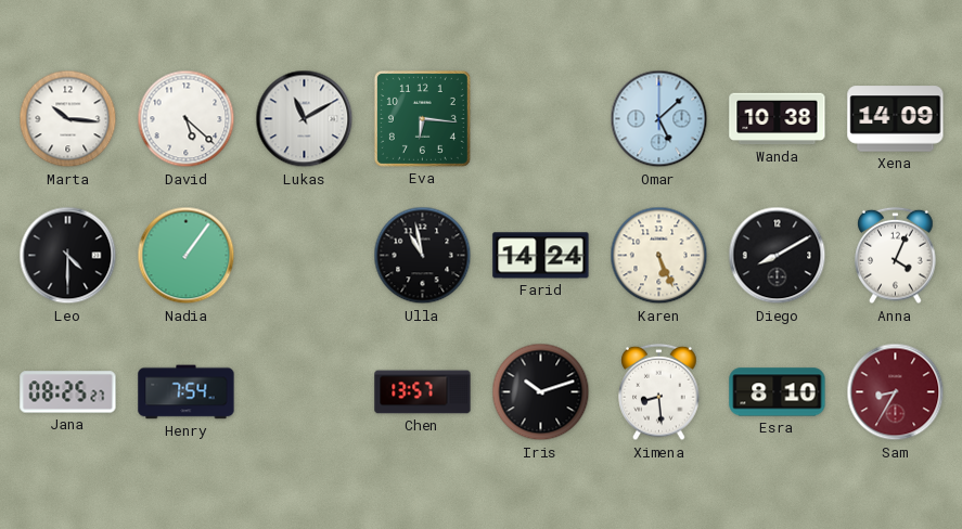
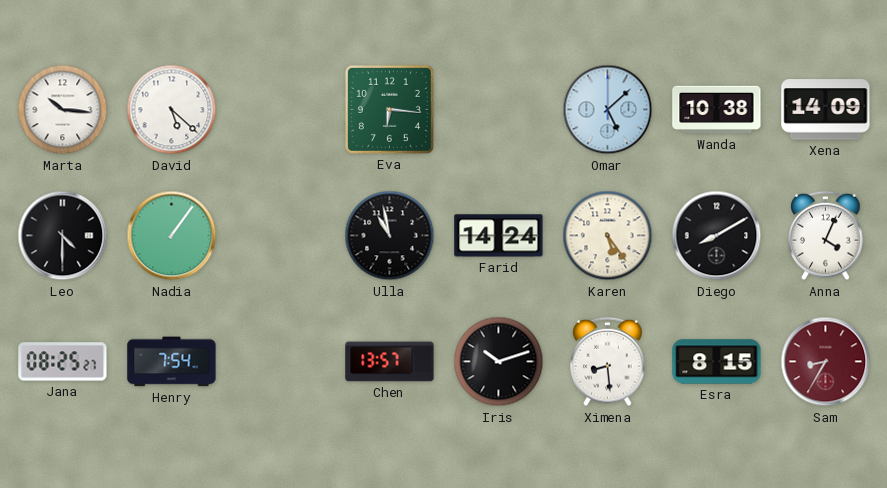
Lukas: 11:10 -> none
Karen: 5:26 -> 5:24
Esra: 8:10 -> 8:15
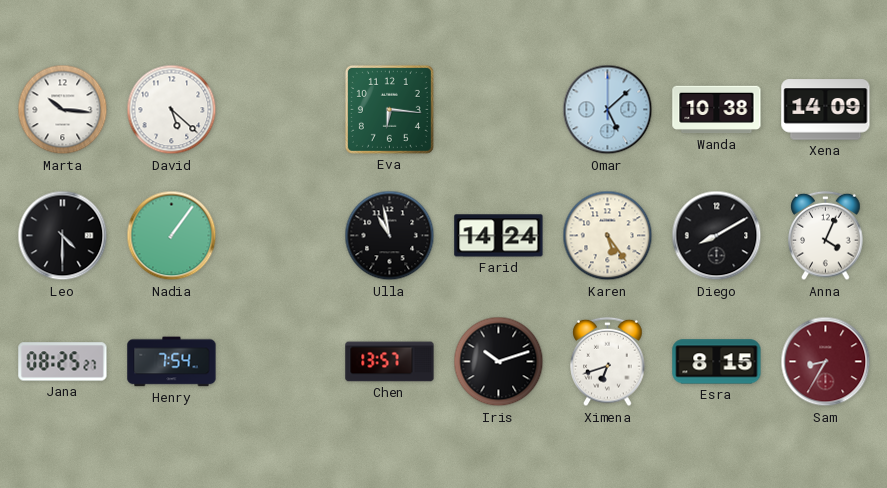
Ximena: 8:29 -> 6:42
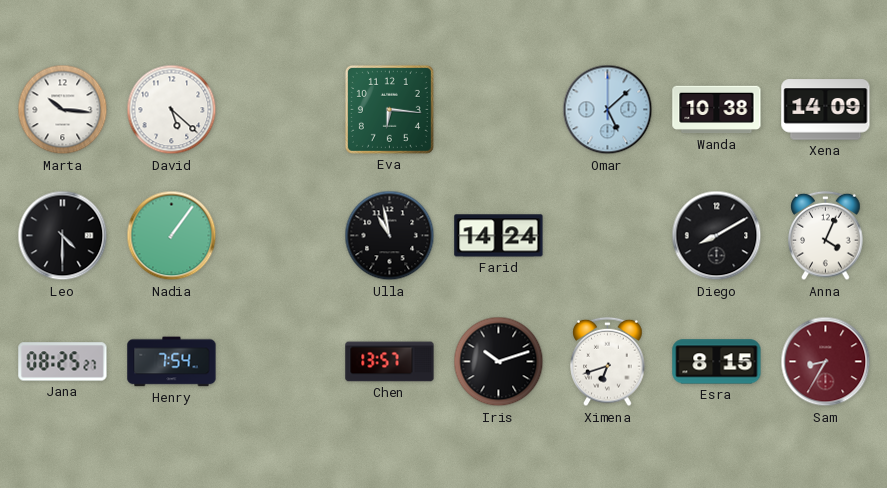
Karen: 5:24 -> none
